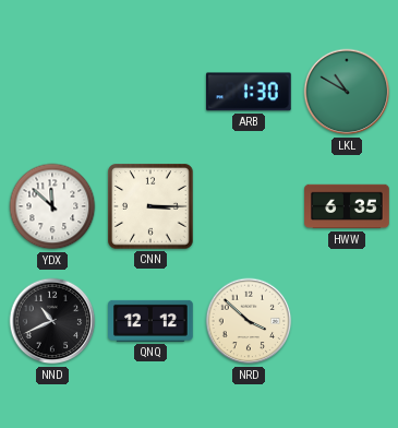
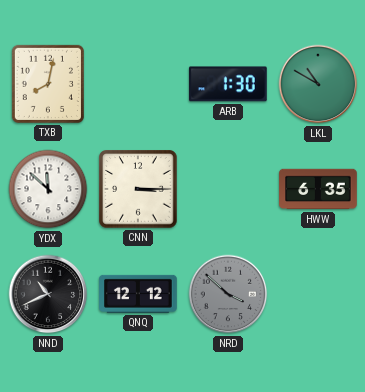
TXB: none -> 8:02
NRD dial: cream -> grey
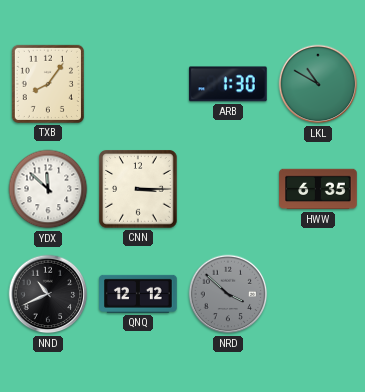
TXB: 8:02 -> 8:06
